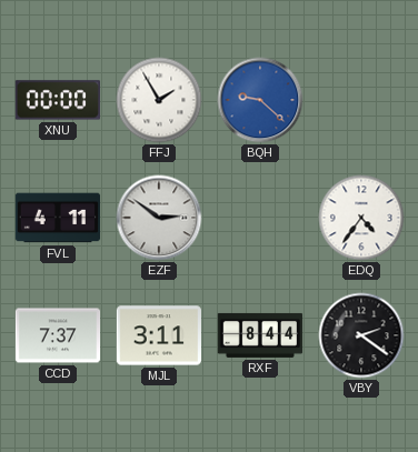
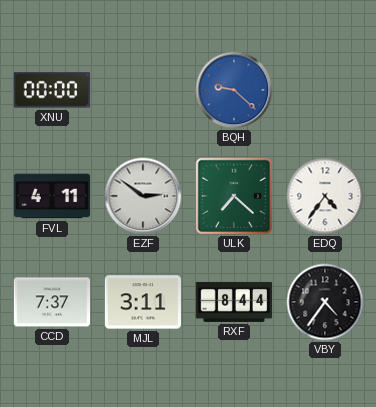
FFJ: 1:55 -> none
ULK: none -> 7:22
VBY: 2:21 -> 4:36
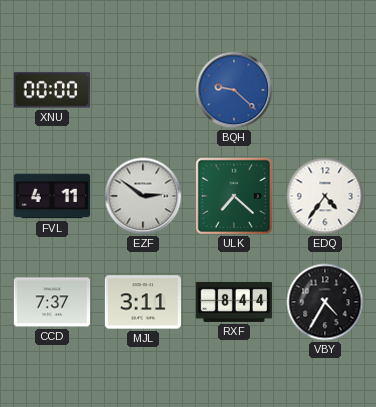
VBY: 4:36 -> 4:35
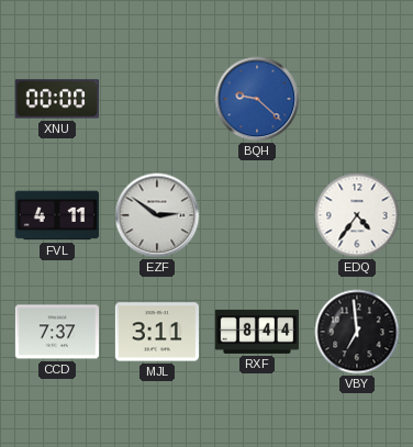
ULK: 7:22 -> none
VBY: 4:35 -> 6:59
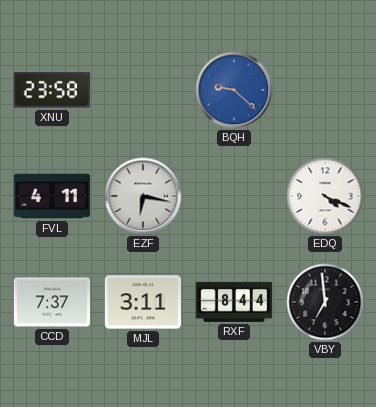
XNU: 00:00 -> 23:58
EZF: 2:51 -> 6:17
EDQ: 4:36 -> 4:19
